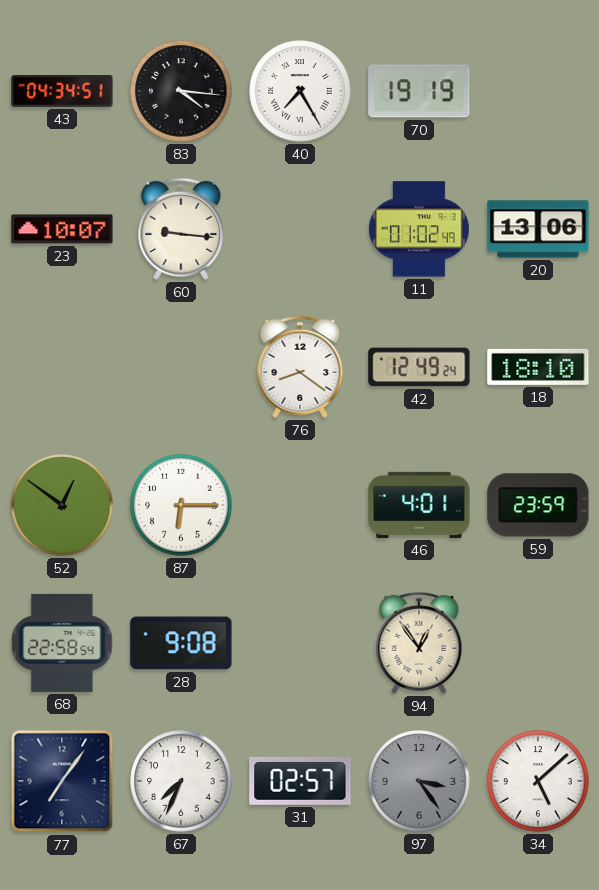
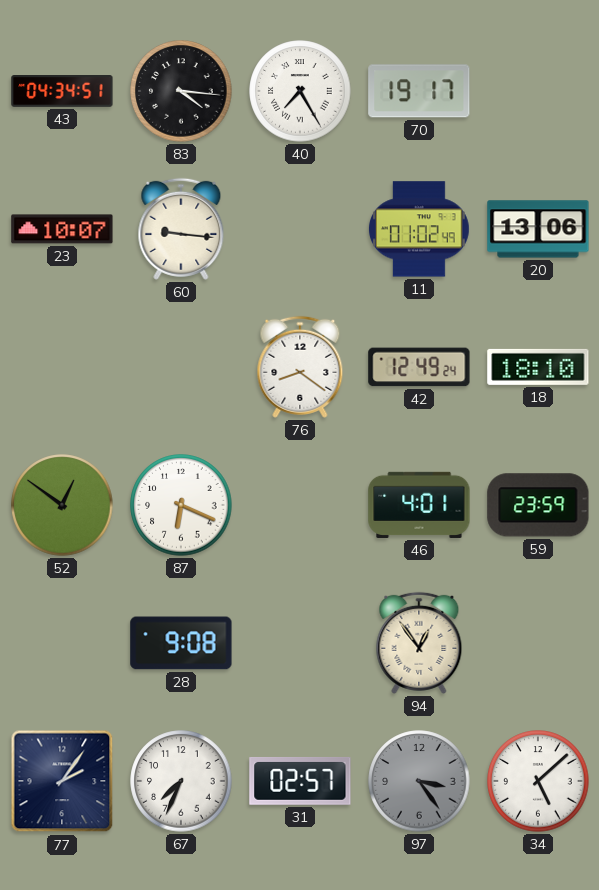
70: 19:19 -> 19:17
87: 6:15 -> 6:19
68: 22:58 -> none
77: 7:06 -> 2:06
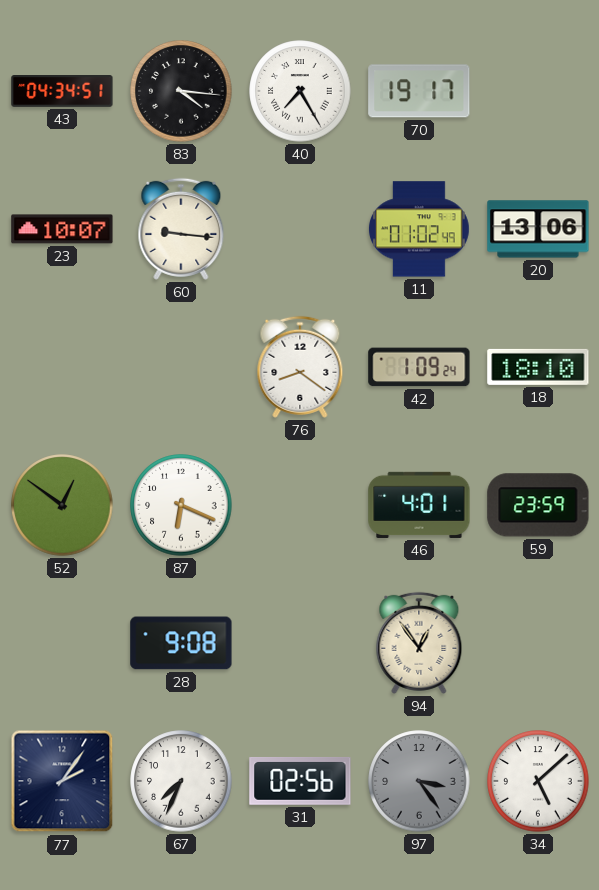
42: 12:49 -> 1:09
31: 02:57 -> 02:56
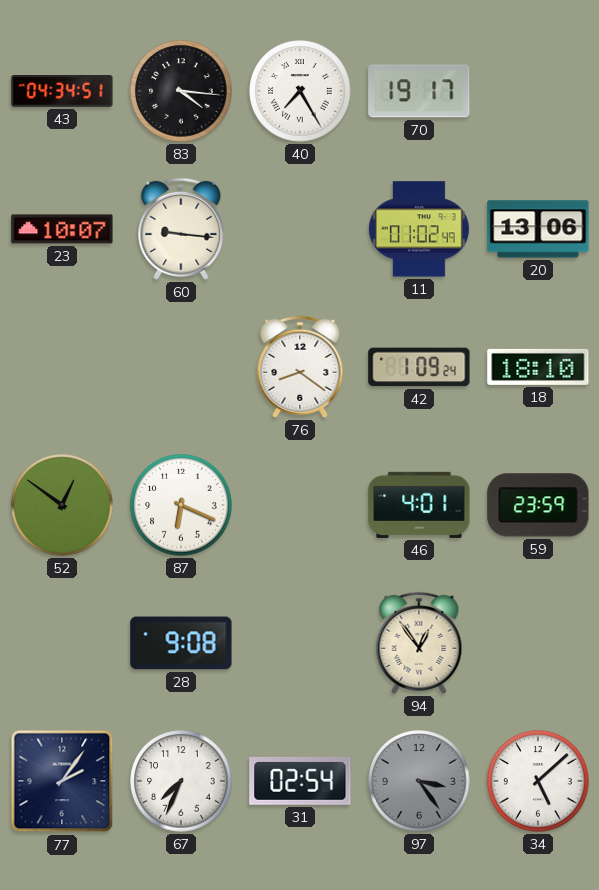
31: 02:56 -> 02:54
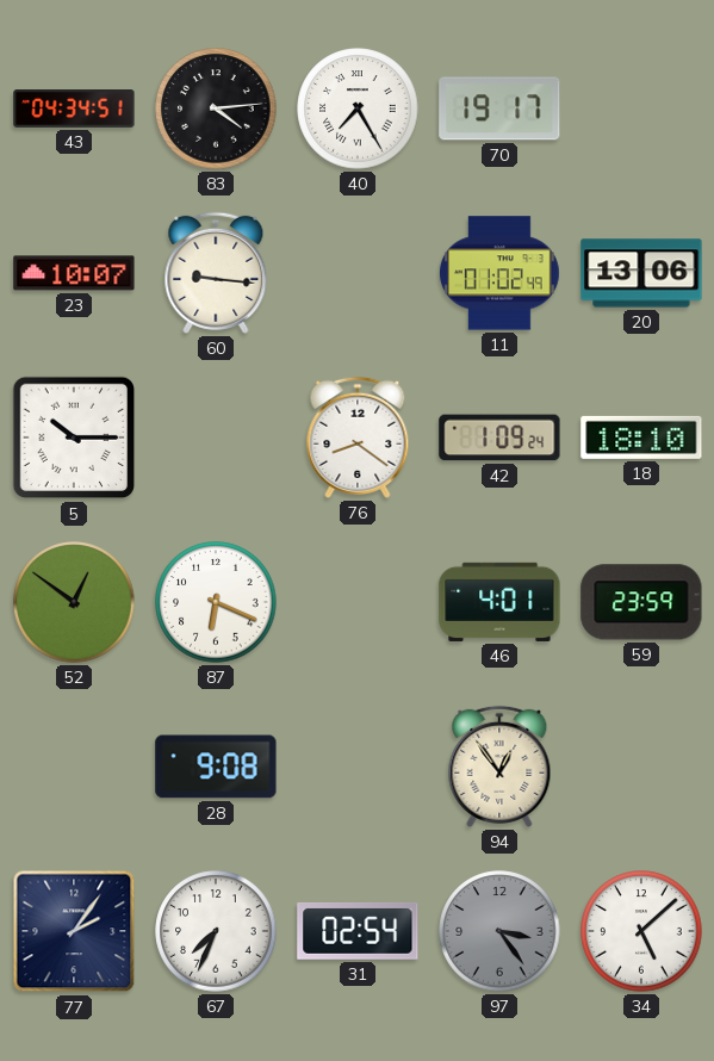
83: 4:16 -> 4:14
5: none -> 10:15
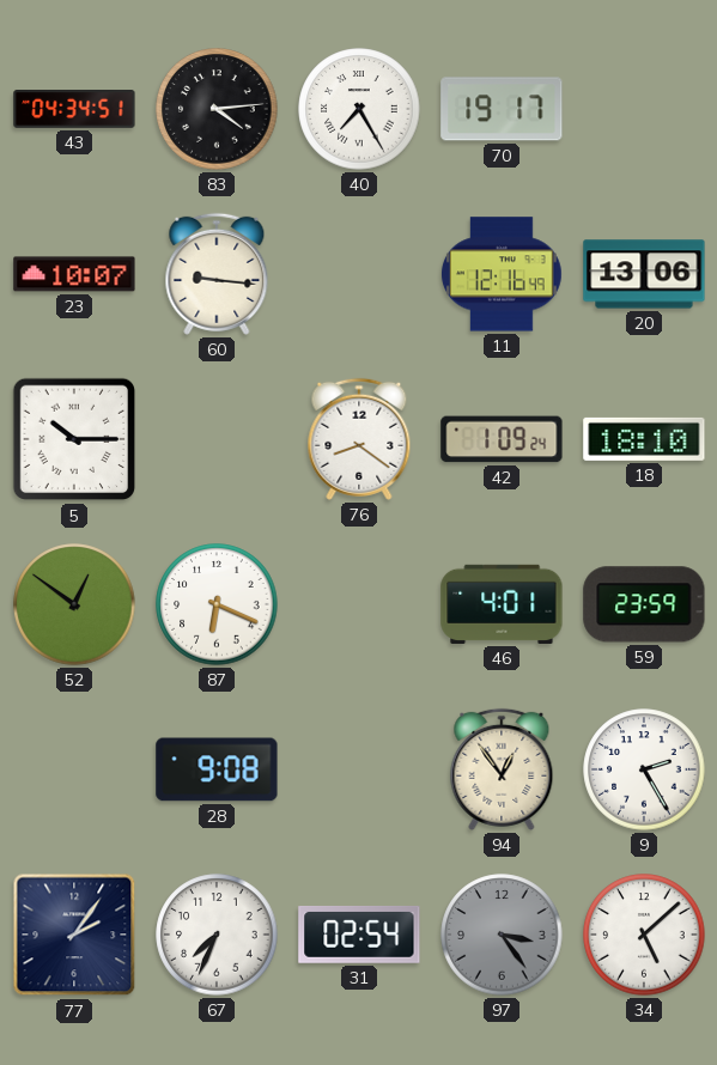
11: 01:02 -> 12:16
9: none -> 2:25
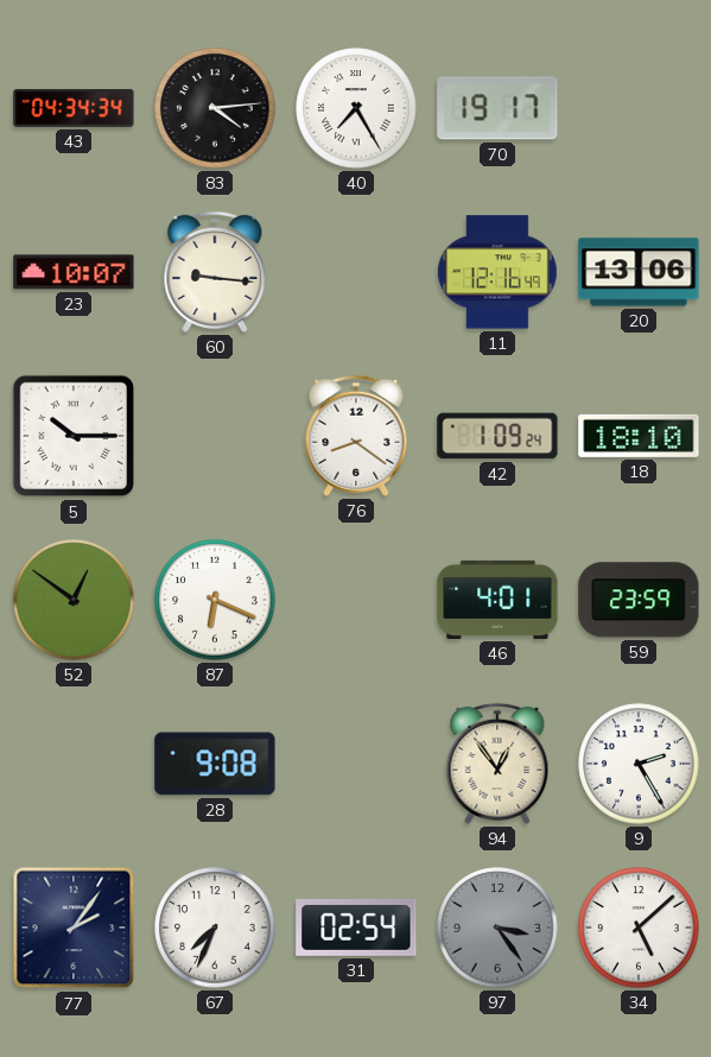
43: 04:34:51 -> 04:34:34
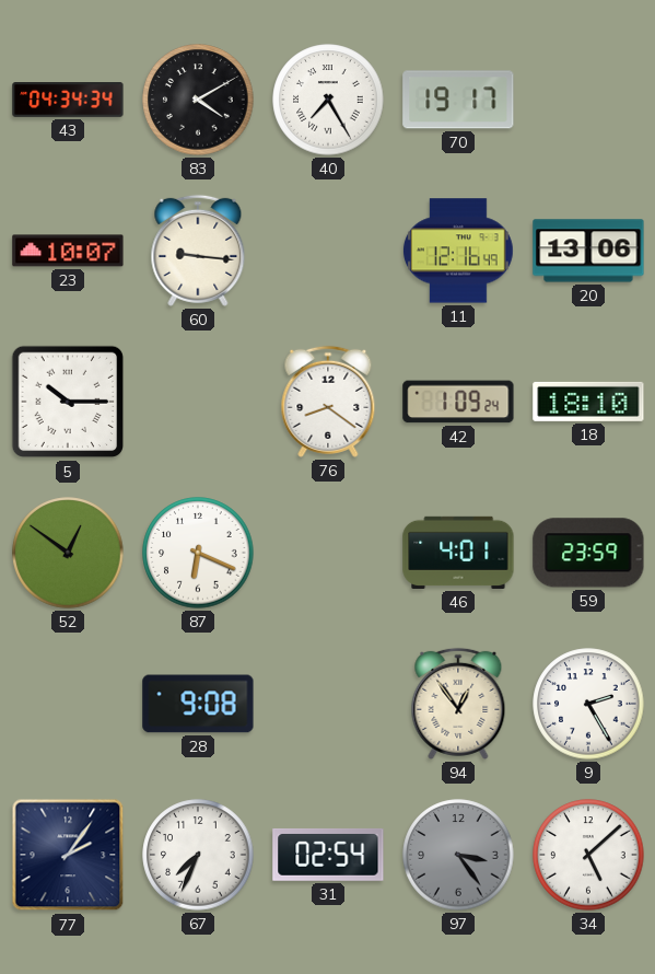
83: 4:14 -> 4:10
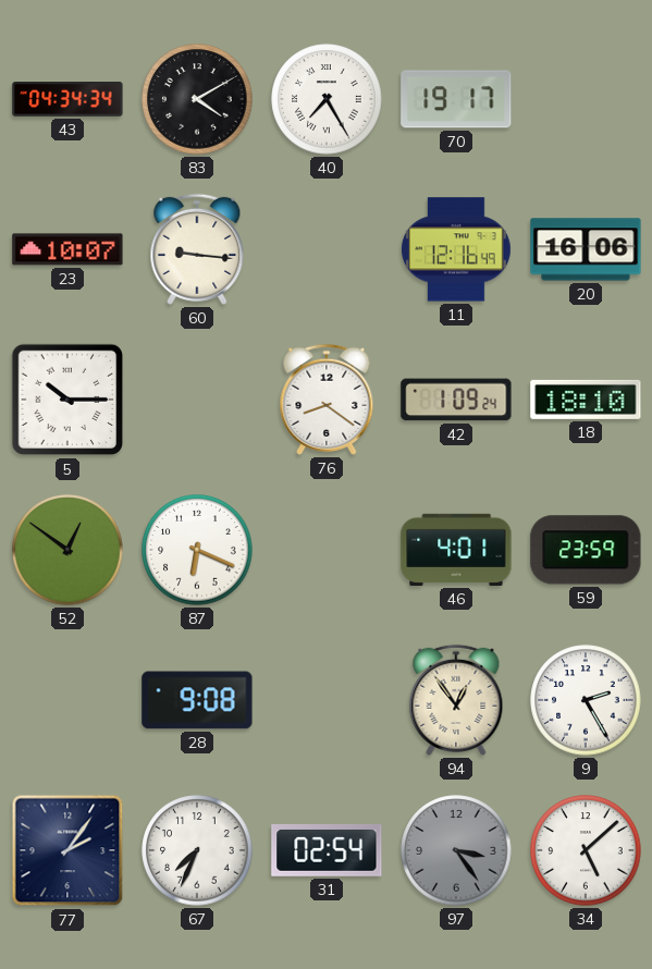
20: 13:06 -> 16:06
